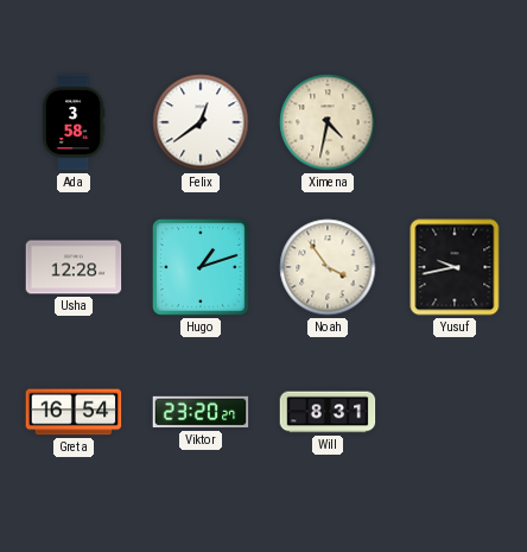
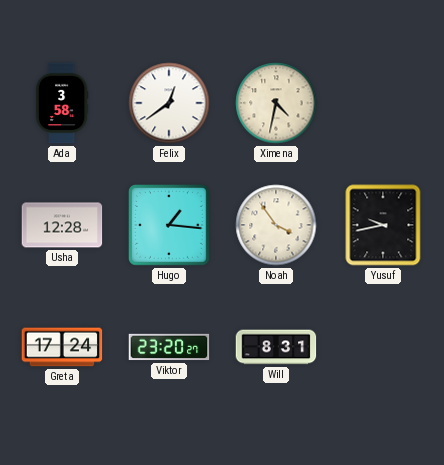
Hugo: 1:12 -> 1:16
Greta: 16:54 -> 17:24
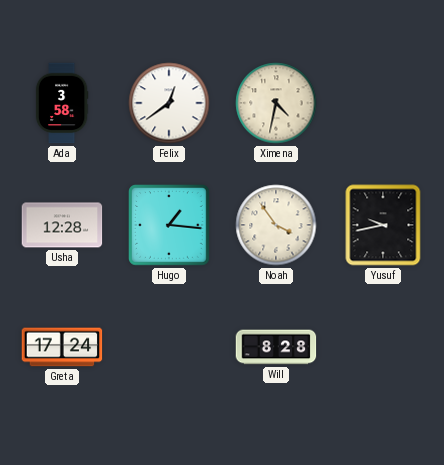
Viktor: 23:20 -> none
Will: 8:31 -> 8:28
